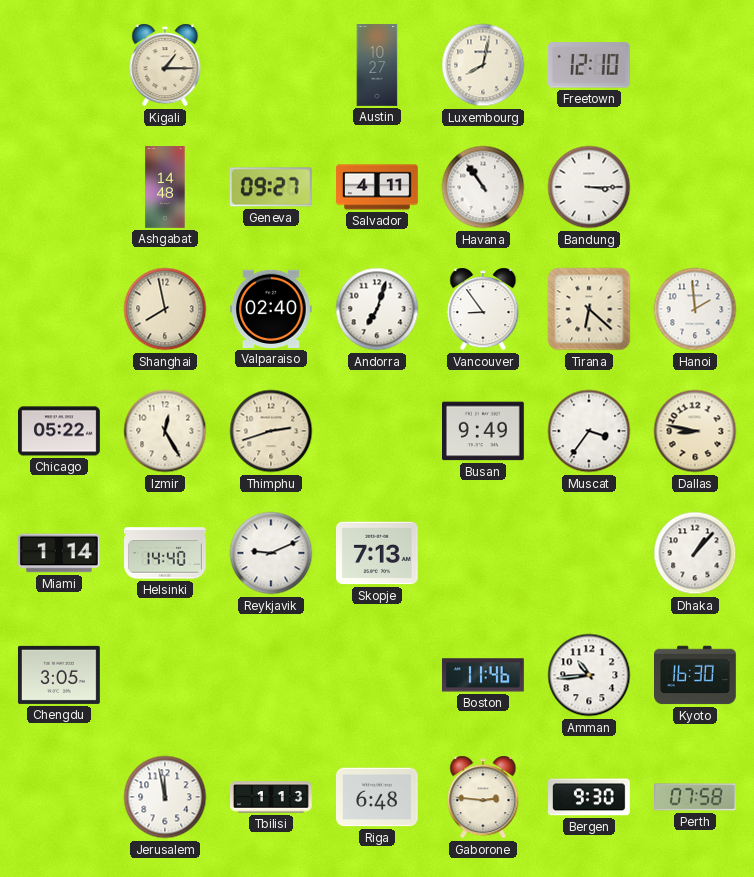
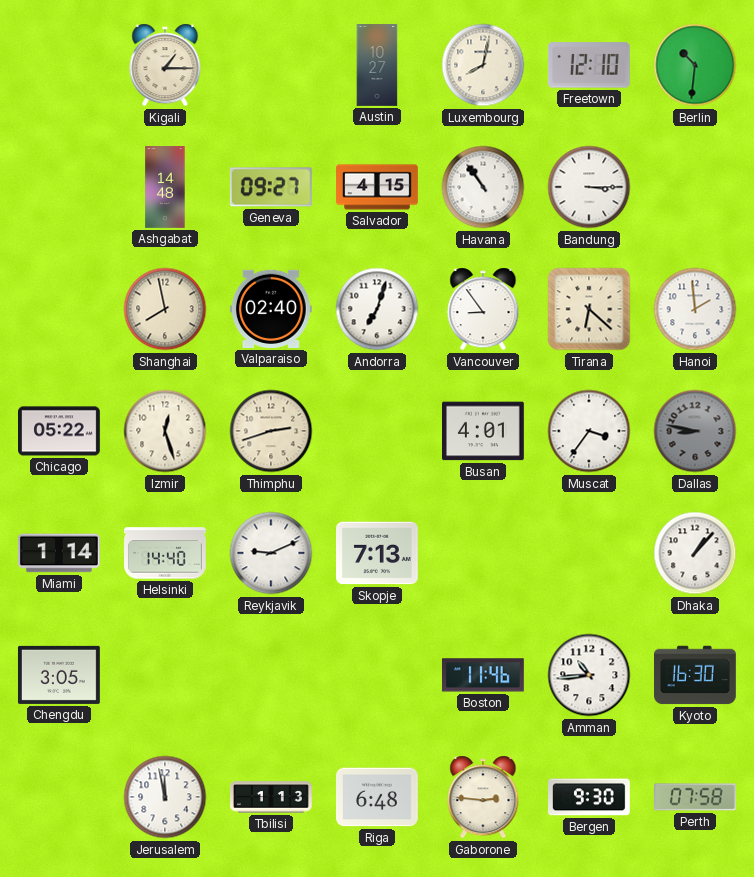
Berlin: none -> 10:31
Salvador: 4:11 -> 4:15
Izmir: 12:25 -> 12:27
Busan: 9:49 -> 4:01
Dallas dial: cream -> grey
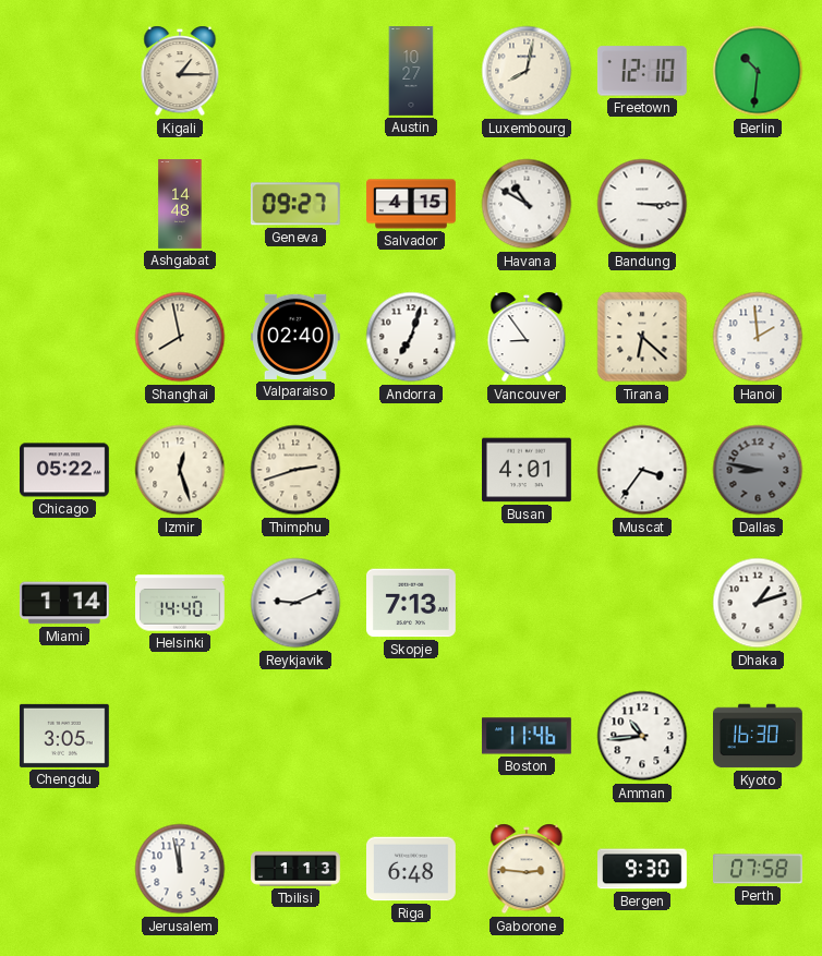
Havana: 10:54 -> 10:50
Dhaka: 1:07 -> 1:12
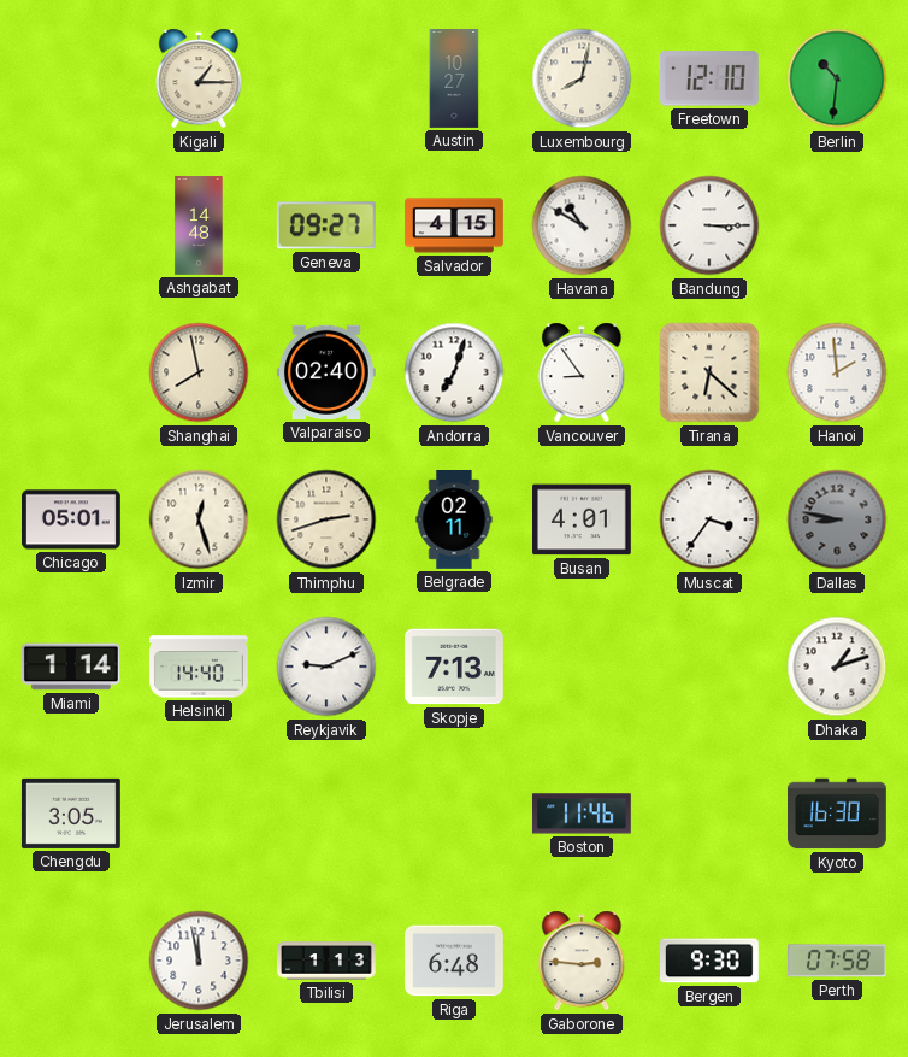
Chicago: 05:22 -> 05:01
Belgrade: none -> 02:11
Amman: 10:44 -> none
